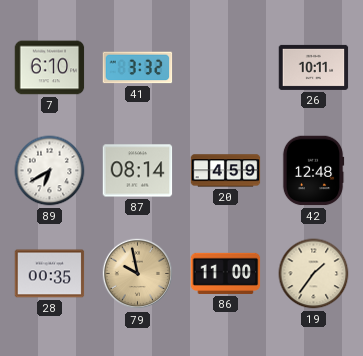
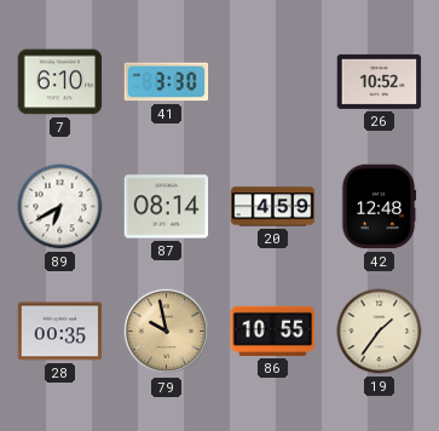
41: 3:32 -> 3:30
26: 10:11 -> 10:52
86: 11:00 -> 10:55
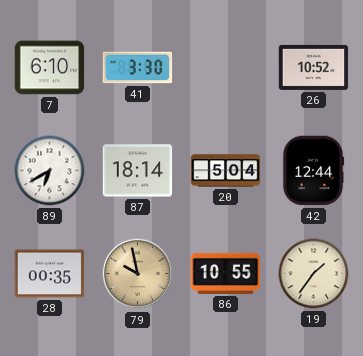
87: 08:14 -> 18:14
20: 4:59 -> 5:04
42: 12:48 -> 12:44
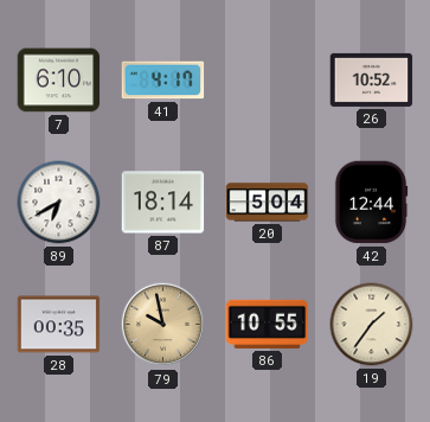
41: 3:30 -> 4:17
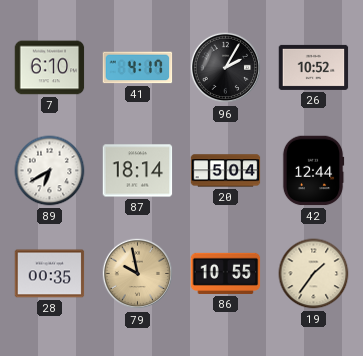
96: none -> 2:05
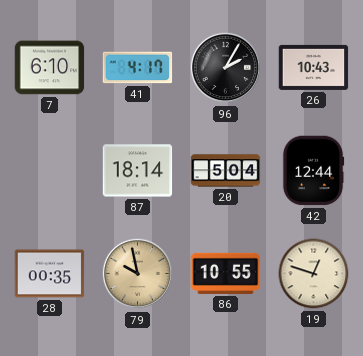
26: 10:52 -> 10:43
89: 6:40 -> none
19: 1:36 -> 12:48
